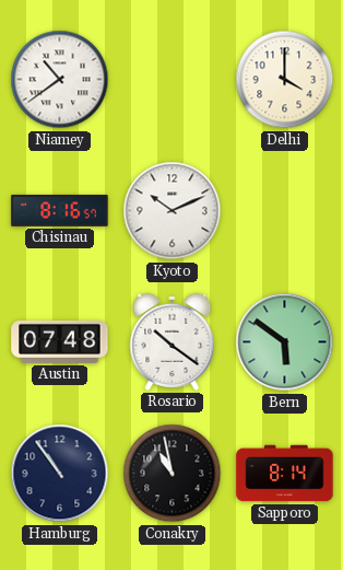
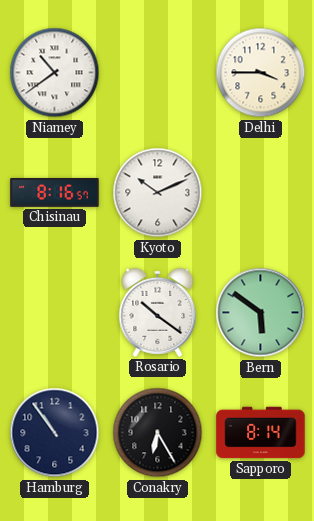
Delhi: 4:00 -> 3:45
Austin: 07:48 -> none
Conakry: 10:58 -> 6:25
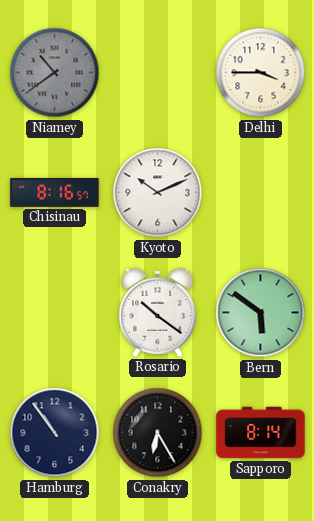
Niamey dial: white -> grey
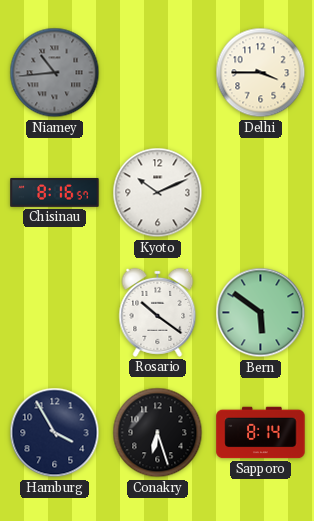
Niamey: 10:39 -> 10:44
Hamburg: 10:54 -> 3:55
Conakry: 6:25 -> 6:27
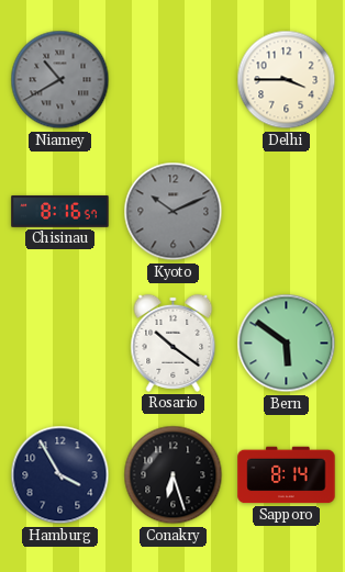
Niamey: 10:44 -> 10:40
Kyoto dial: white -> grey
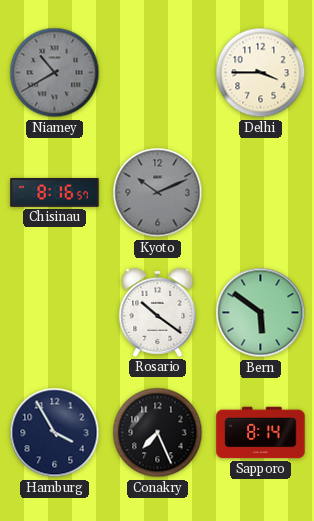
Conakry: 6:27 -> 7:26
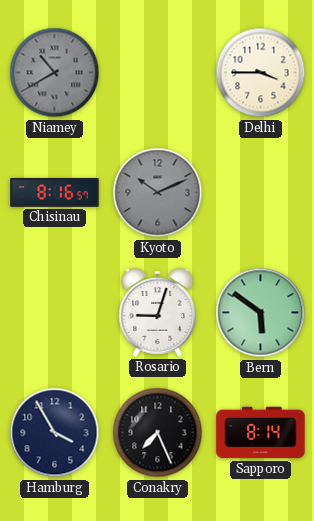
Rosario: 10:21 -> 9:03
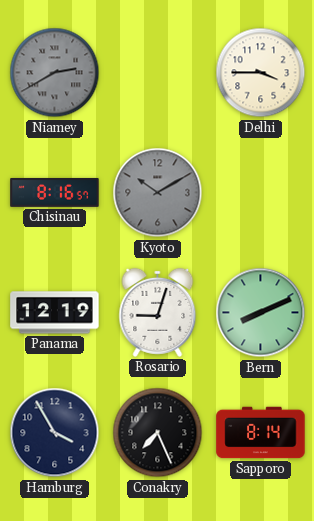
Niamey: 10:40 -> 2:40
Kyoto: 10:11 -> 10:10
Panama: none -> 12:19
Bern: 5:51 -> 8:11
